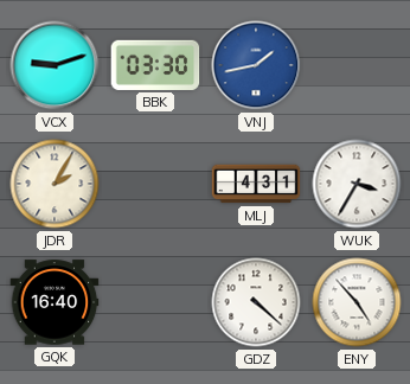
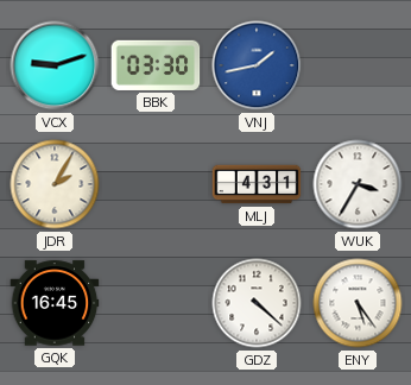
GQK: 16:40 -> 16:45
ENY: 4:53 -> 5:24
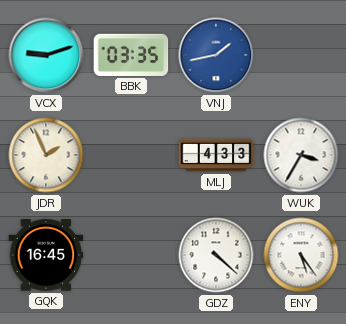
BBK: 03:30 -> 03:35
JDR: 2:05 -> 1:56
MLJ: 4:31 -> 4:33
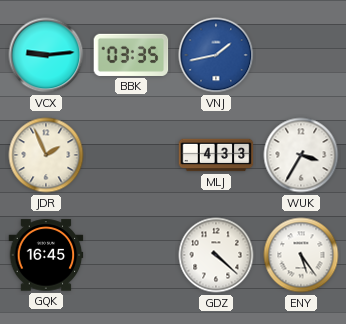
VCX: 9:12 -> 9:14
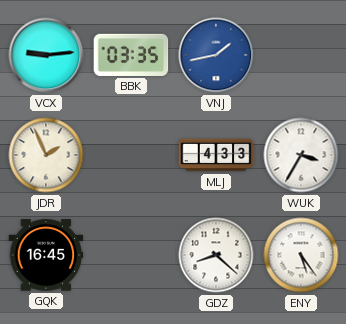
GDZ: 4:22 -> 8:22
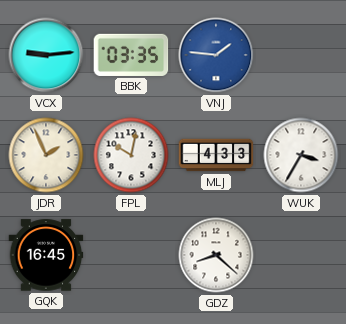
VNJ: 1:43 -> 1:46
FPL: none -> 10:02
ENY: 5:24 -> none
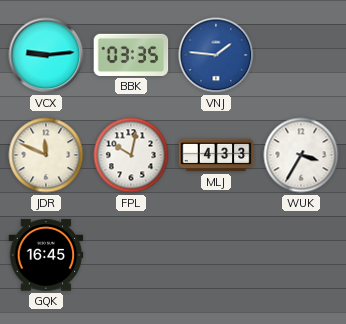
JDR: 1:56 -> 11:49
GDZ: 8:22 -> none
